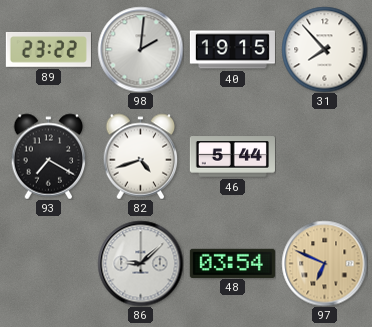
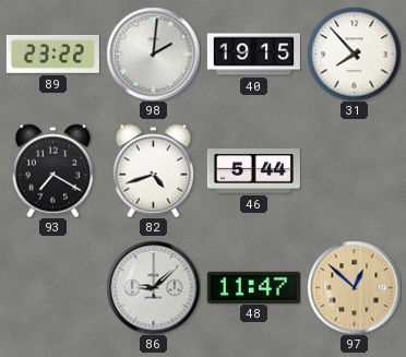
48: 03:54 -> 11:47
97: 6:49 -> 12:52
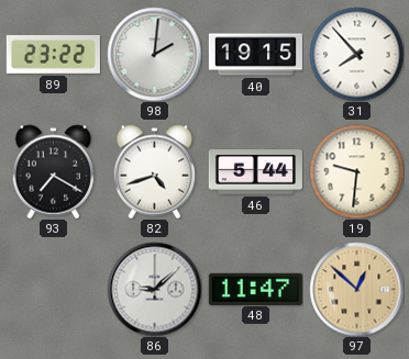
19: none -> 9:31
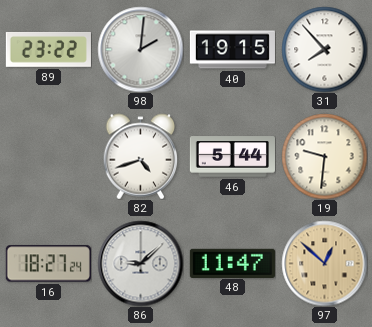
93: 7:20 -> none
16: none -> 18:27
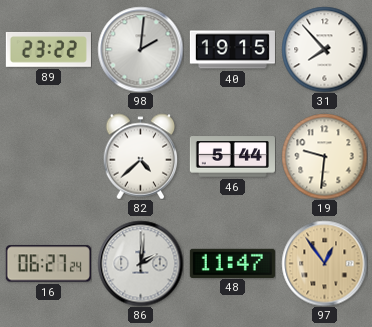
82: 4:42 -> 4:38
16: 18:27 -> 06:27
86: 9:08 -> 2:01
97: 12:52 -> 12:54
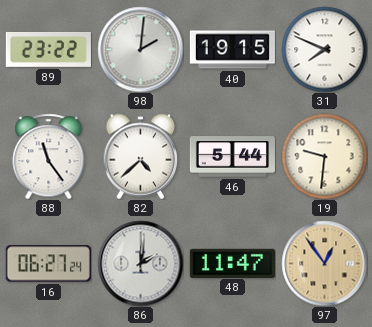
31: 7:53 -> 7:49
88: none -> 11:24
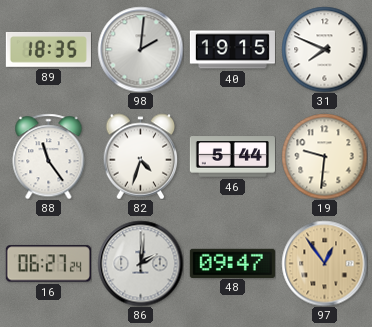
89: 23:22 -> 18:35
82: 4:38 -> 4:33
48: 11:47 -> 09:47
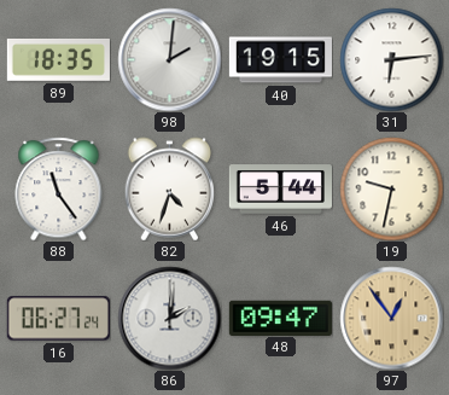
31: 7:49 -> 6:14
19: 9:31 -> 9:32
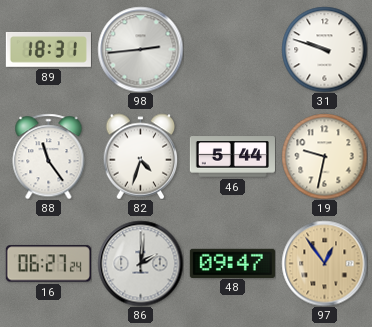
89: 18:35 -> 18:31
98: 2:01 -> 2:44
40: 19:15 -> none
31: 6:14 -> 9:48
